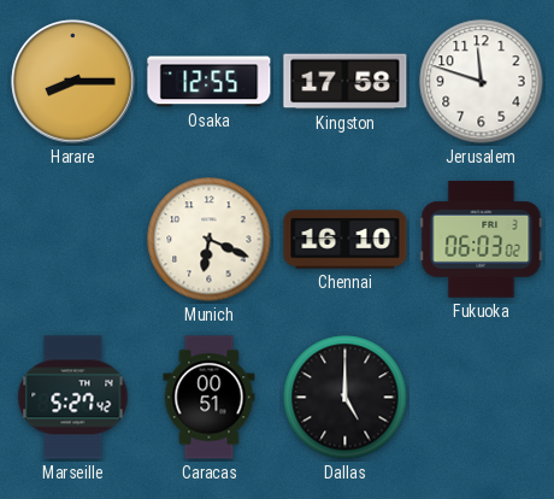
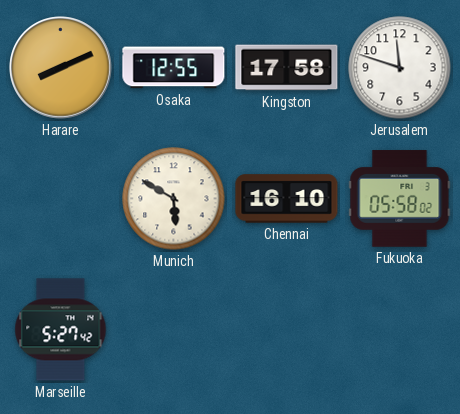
Harare: 8:15 -> 8:11
Munich: 6:19 -> 5:50
Fukuoka: 06:03 -> 05:58
Caracas: 00:51 -> none
Dallas: 5:00 -> none
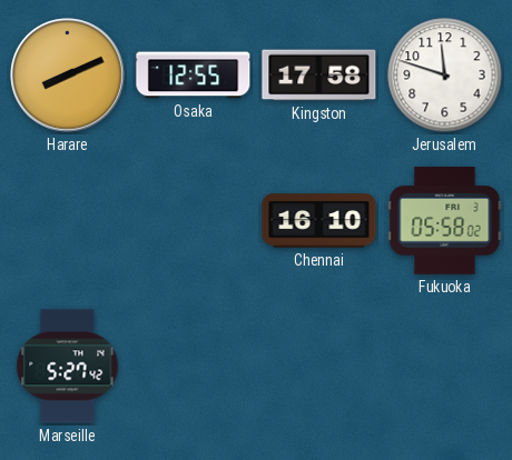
Munich: 5:50 -> none
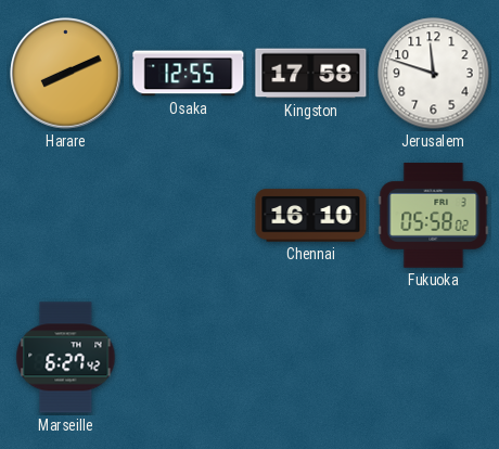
Marseille: 5:27 -> 6:27
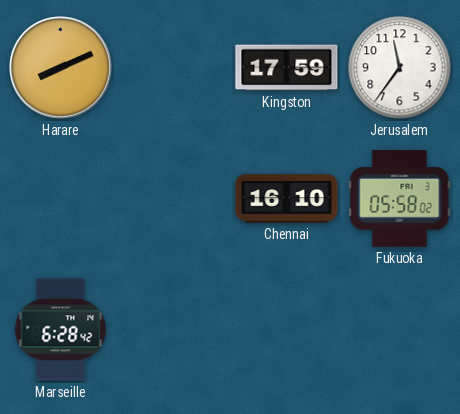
Osaka: 12:55 -> none
Kingston: 17:58 -> 17:59
Jerusalem: 11:48 -> 11:36
Marseille: 6:27 -> 6:28
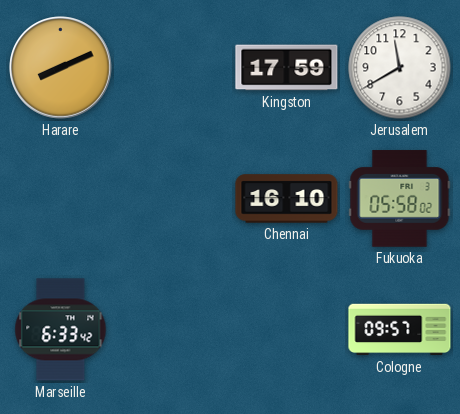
Jerusalem: 11:36 -> 11:40
Marseille: 6:28 -> 6:33
Cologne: none -> 09:57
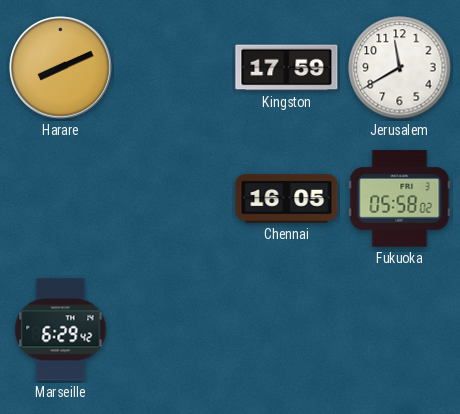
Chennai: 16:10 -> 16:05
Marseille: 6:33 -> 6:29
Cologne: 09:57 -> none
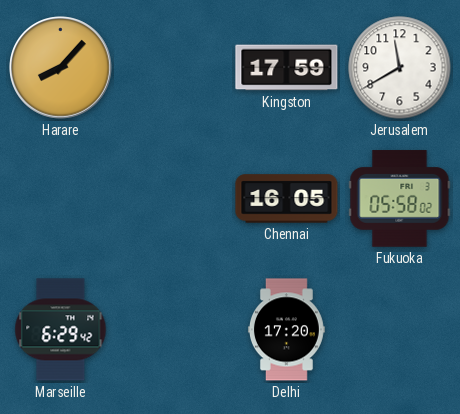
Harare: 8:11 -> 8:07
Delhi: none -> 17:20
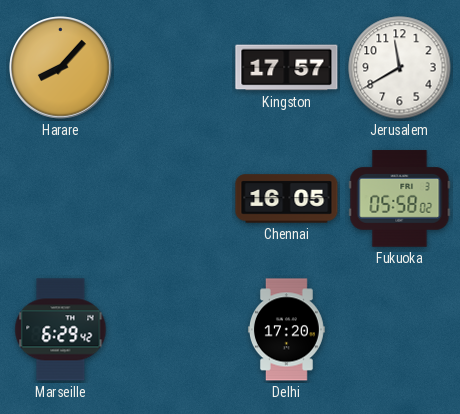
Kingston: 17:59 -> 17:57
